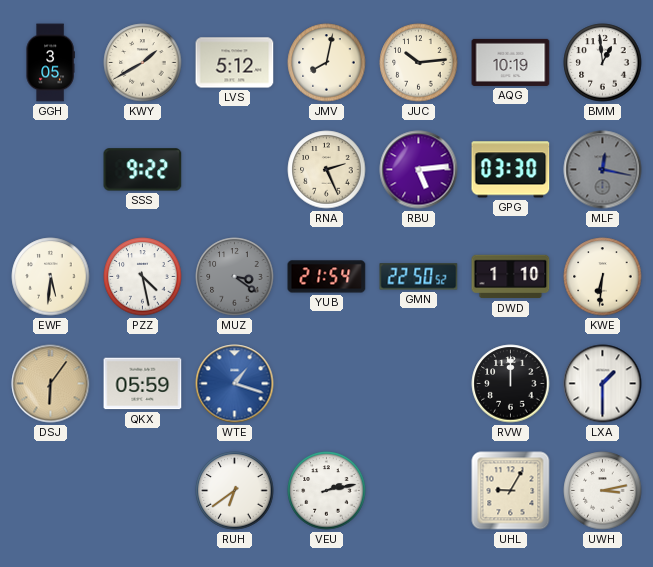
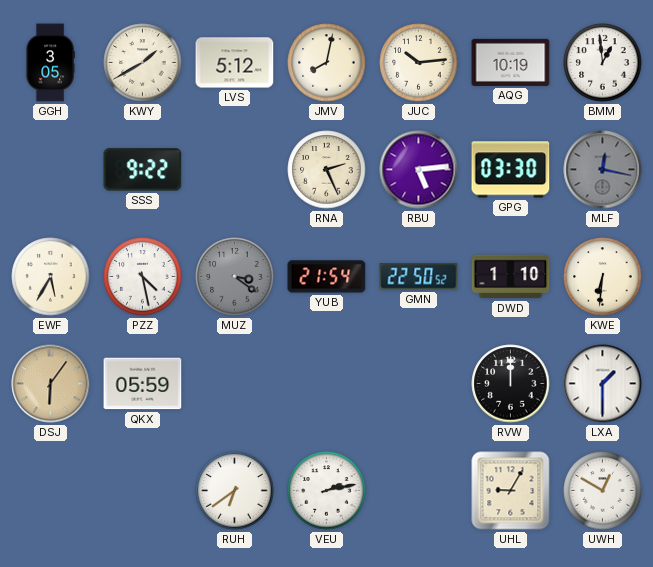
EWF: 5:31 -> 5:35
WTE: 1:18 -> none
UWH: 3:13 -> 12:50
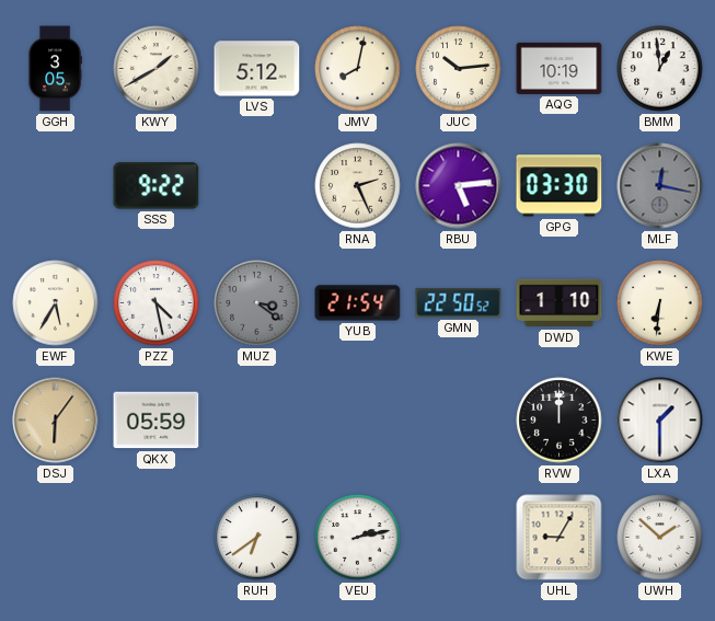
UWH: 12:50 -> 1:52
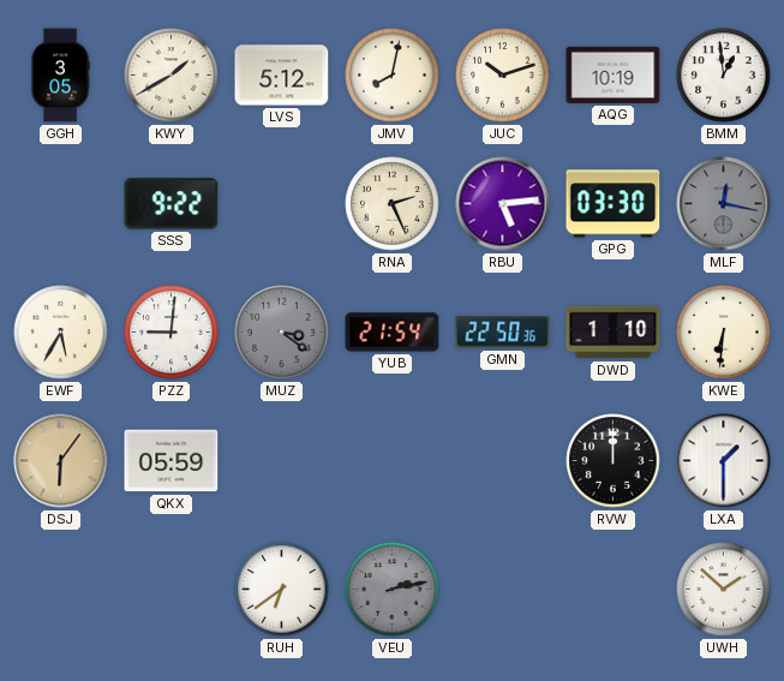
JUC: 10:14 -> 10:12
PZZ: 4:28 -> 9:01
GMN: 22:50:52 -> 22:50:36
VEU dial: white -> grey
UHL: 9:05 -> none
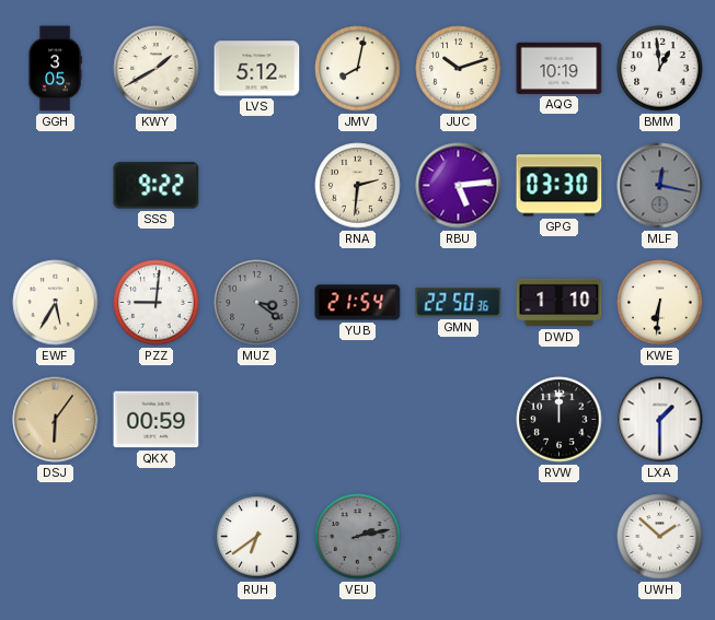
RNA: 2:26 -> 2:31
QKX: 05:59 -> 00:59
